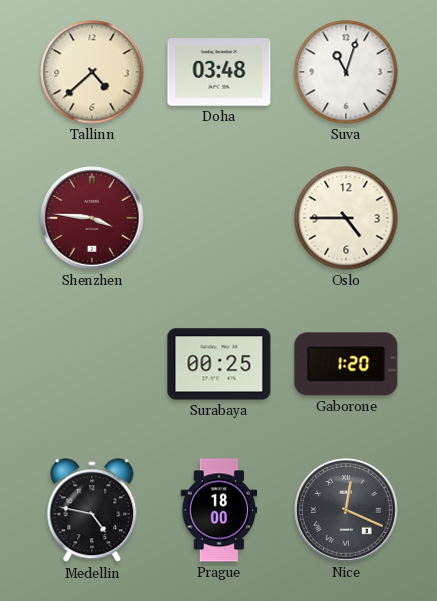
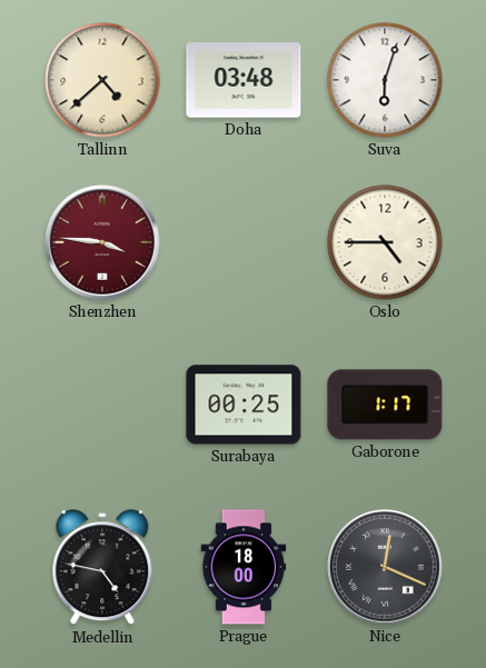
Suva: 11:03 -> 6:03
Gaborone: 1:20 -> 1:17
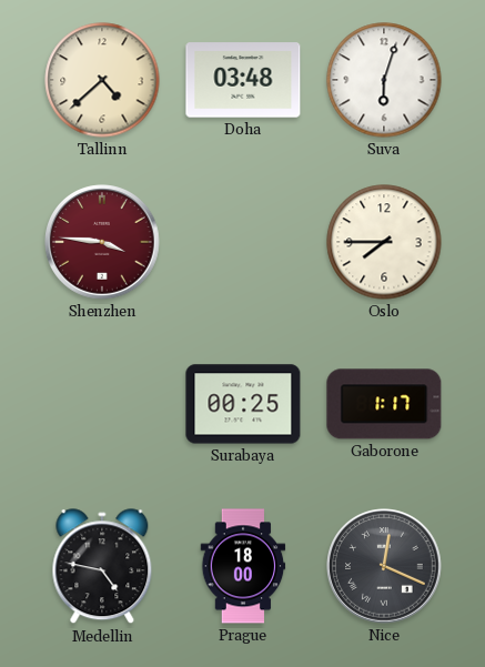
Oslo: 4:45 -> 7:45
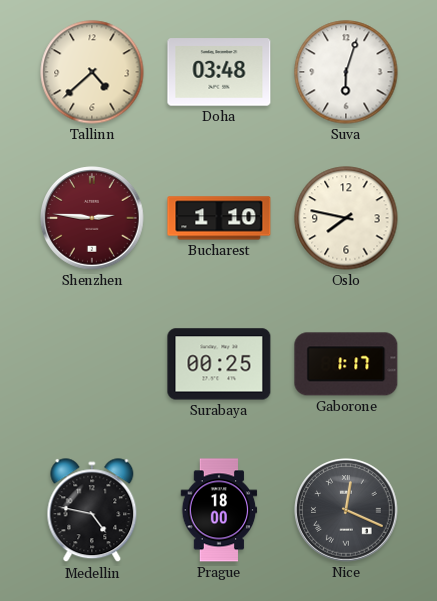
Shenzhen: 3:46 -> 2:46
Bucharest: none -> 1:10
Oslo: 7:45 -> 7:47
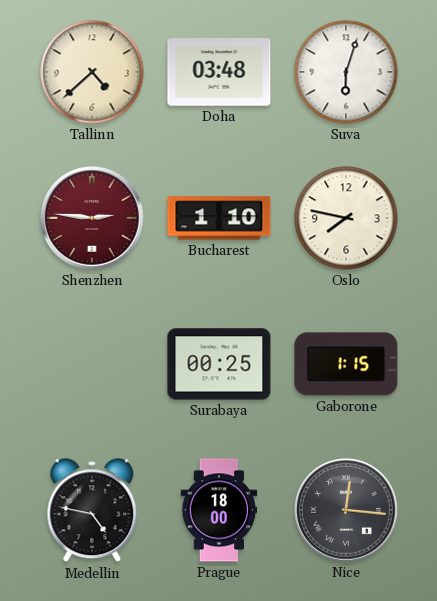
Gaborone: 1:17 -> 1:15
Nice: 12:19 -> 12:16
